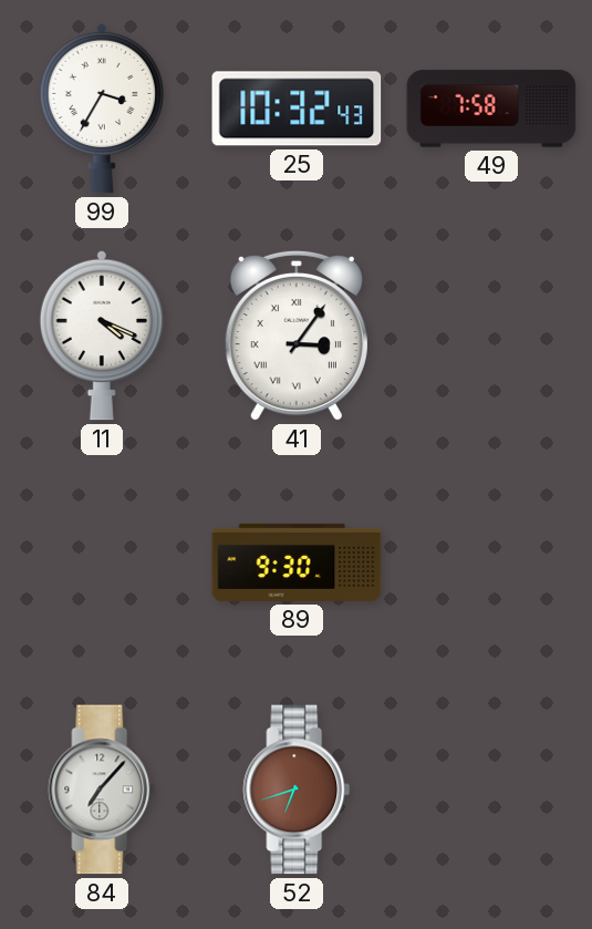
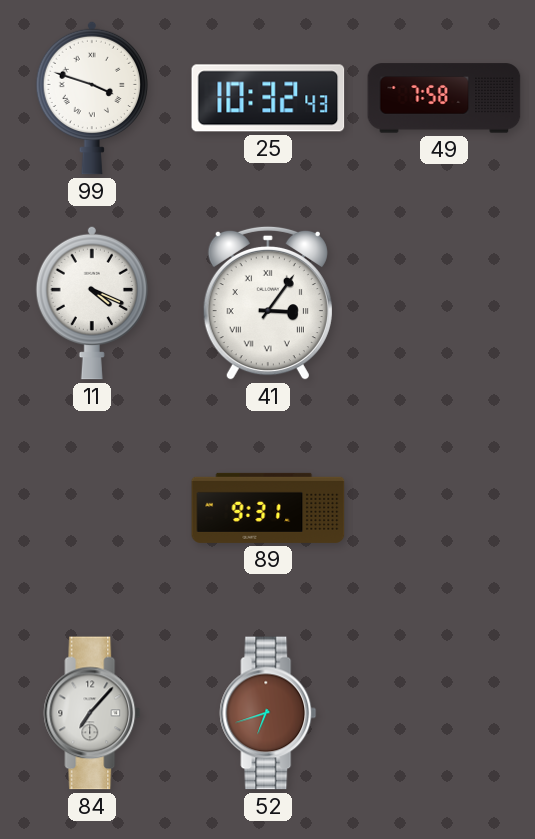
99: 3:35 -> 3:48
89: 9:30 -> 9:31
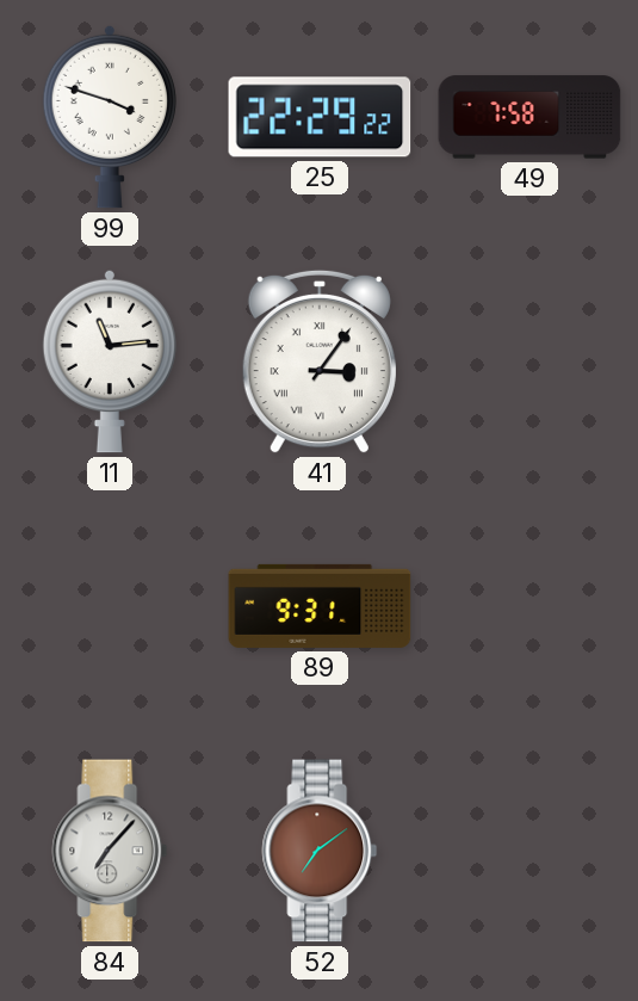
25: 10:32 -> 22:29
11: 4:19 -> 11:14
52: 6:42 -> 7:09
